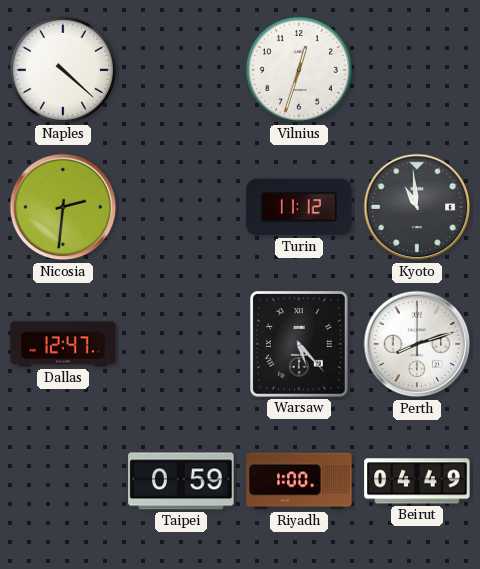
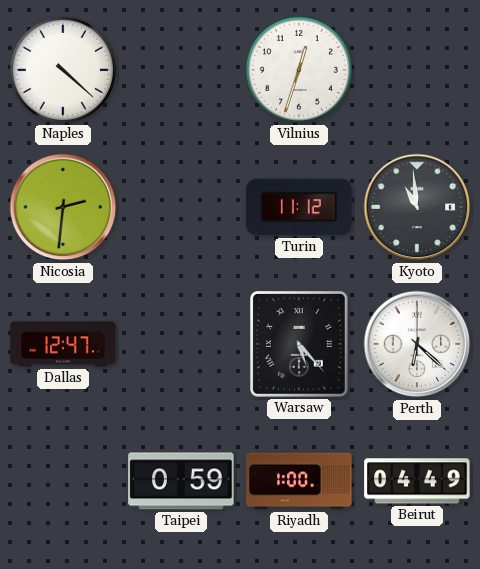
Perth: 8:12 -> 6:22
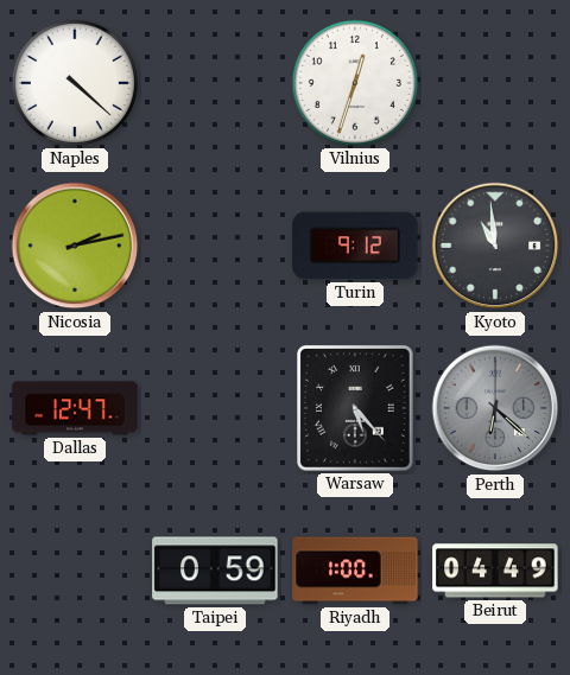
Nicosia: 2:31 -> 2:13
Turin: 11:12 -> 9:12
Perth dial: white -> grey
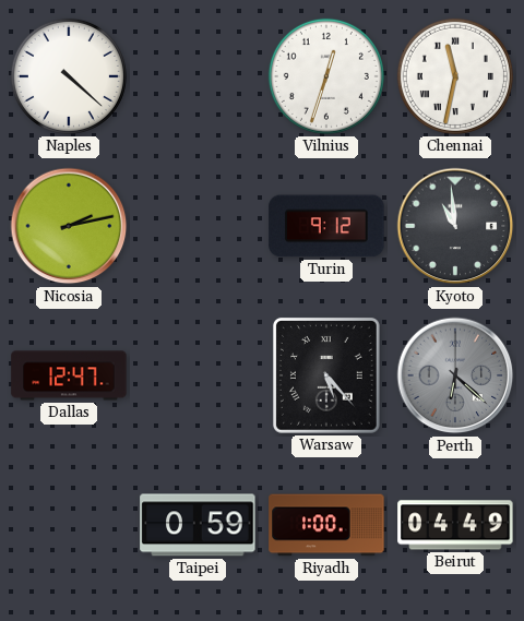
Chennai: none -> 11:32
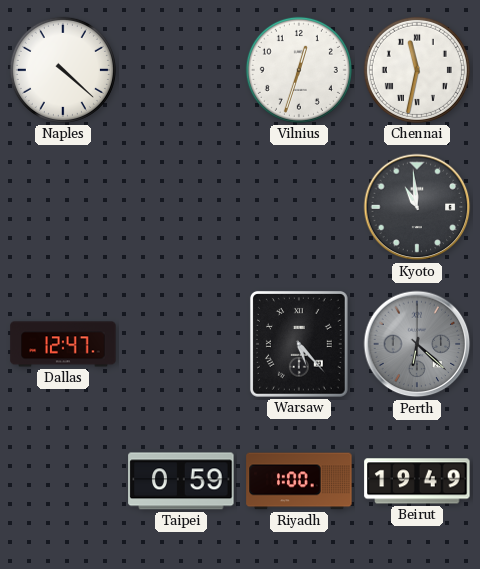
Nicosia: 2:13 -> none
Turin: 9:12 -> none
Beirut: 04:49 -> 19:49
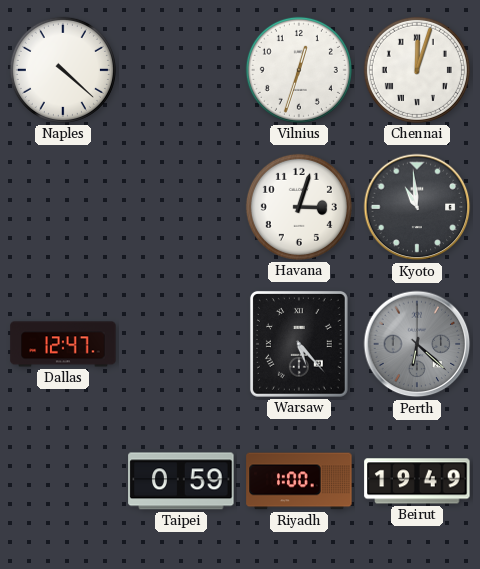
Chennai: 11:32 -> 12:03
Havana: none -> 3:03
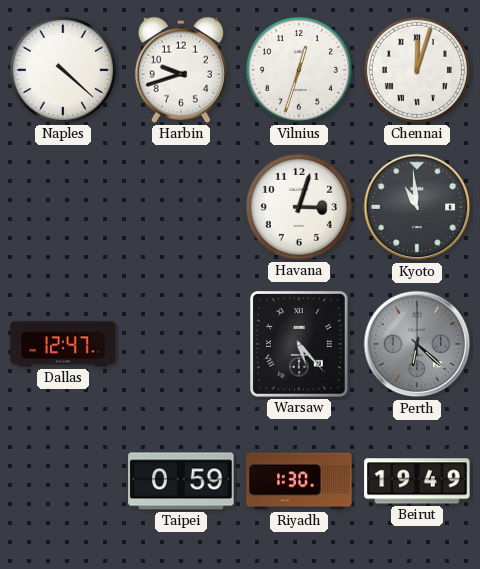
Harbin: none -> 9:42
Riyadh: 1:00 -> 1:30
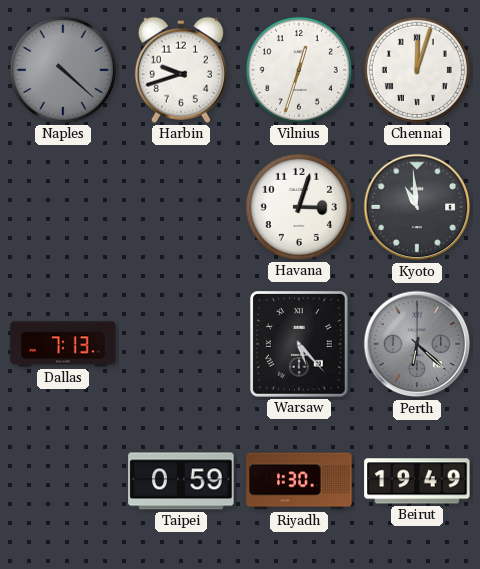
Naples dial: white -> grey
Dallas: 12:47 -> 7:13
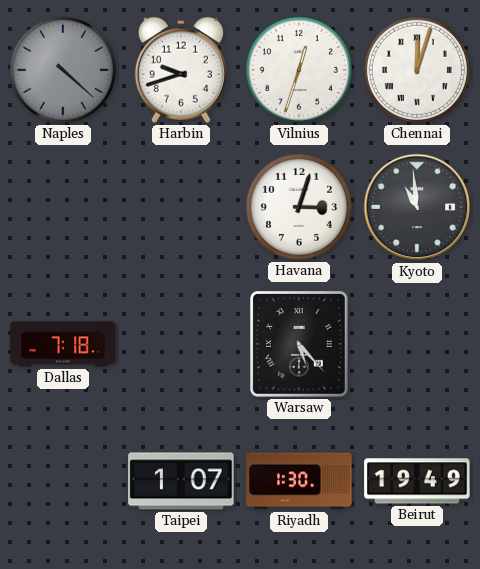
Dallas: 7:13 -> 7:18
Perth: 6:22 -> none
Taipei: 0:59 -> 1:07
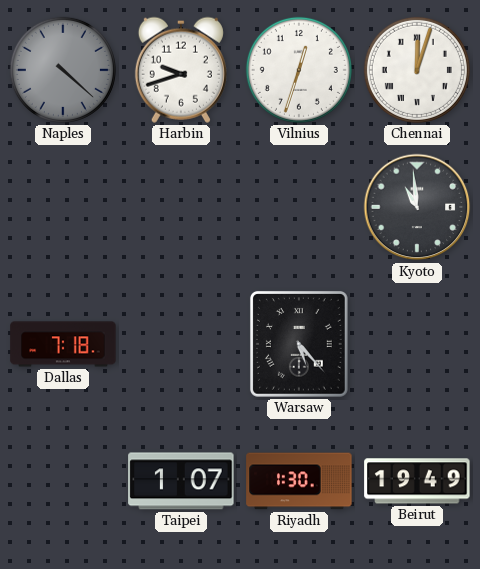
Havana: 3:03 -> none
